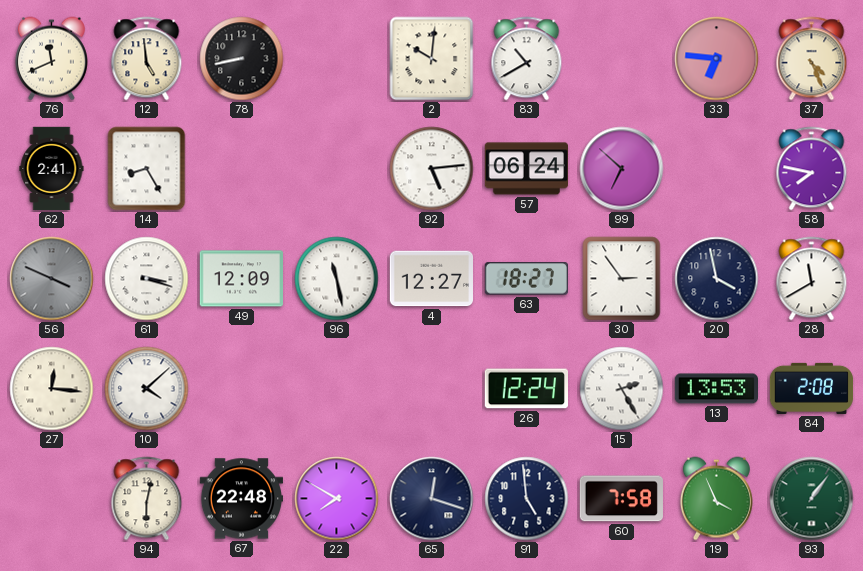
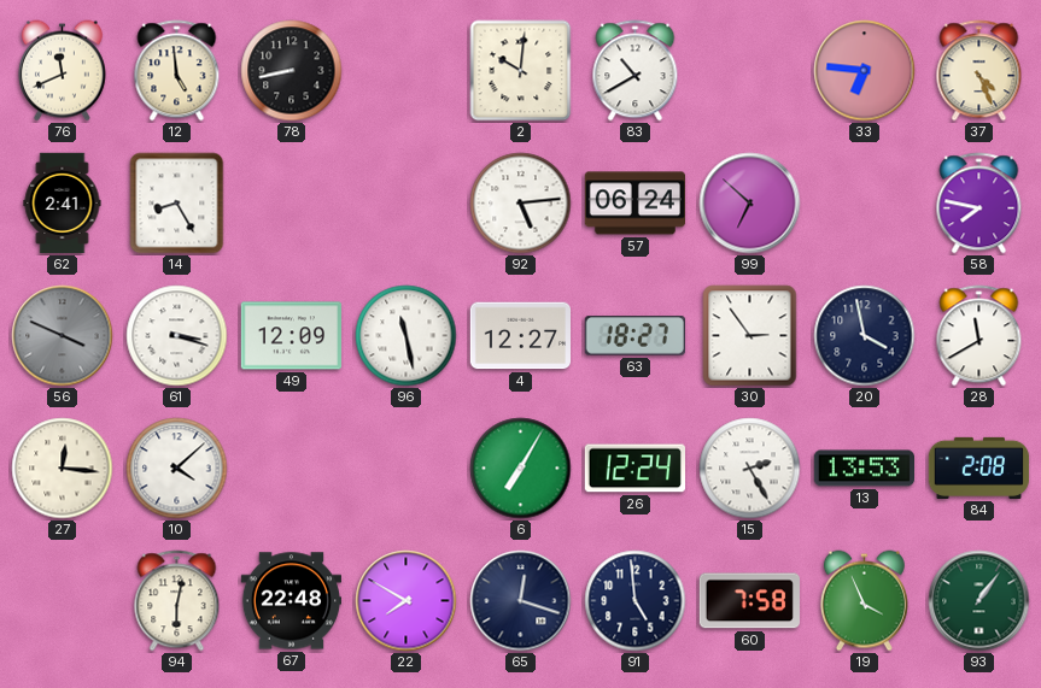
6: none -> 7:05
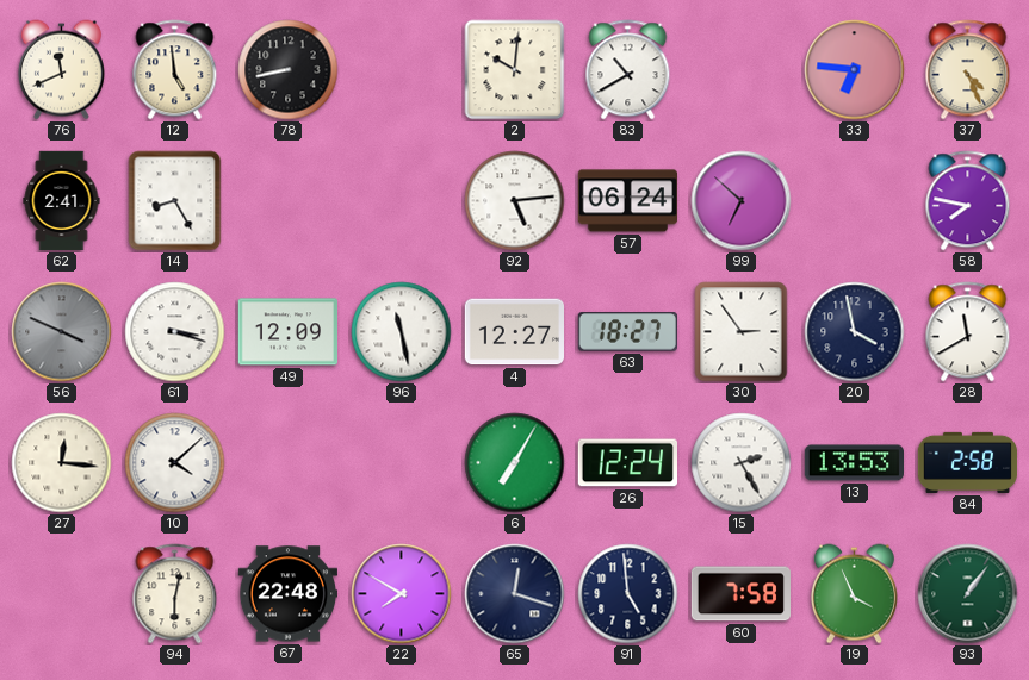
84: 2:08 -> 2:58
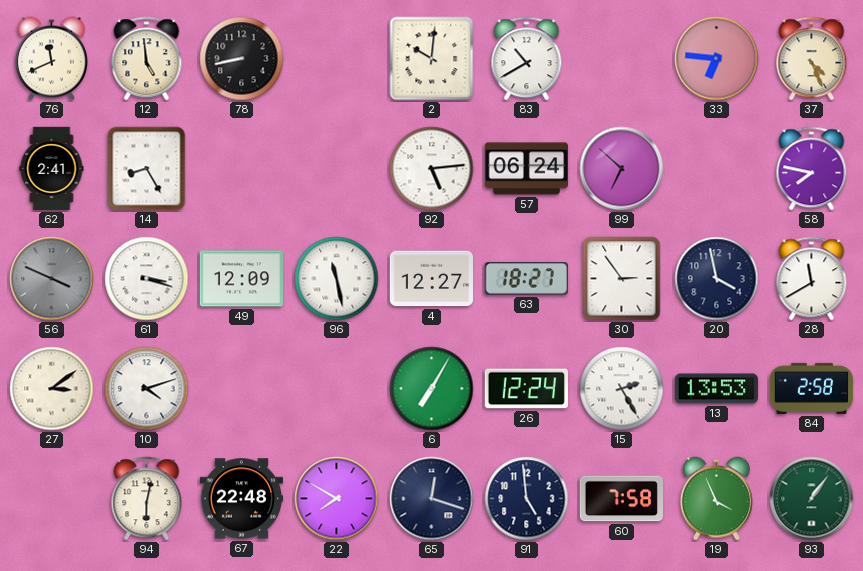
27: 12:16 -> 3:09
10: 4:08 -> 4:12
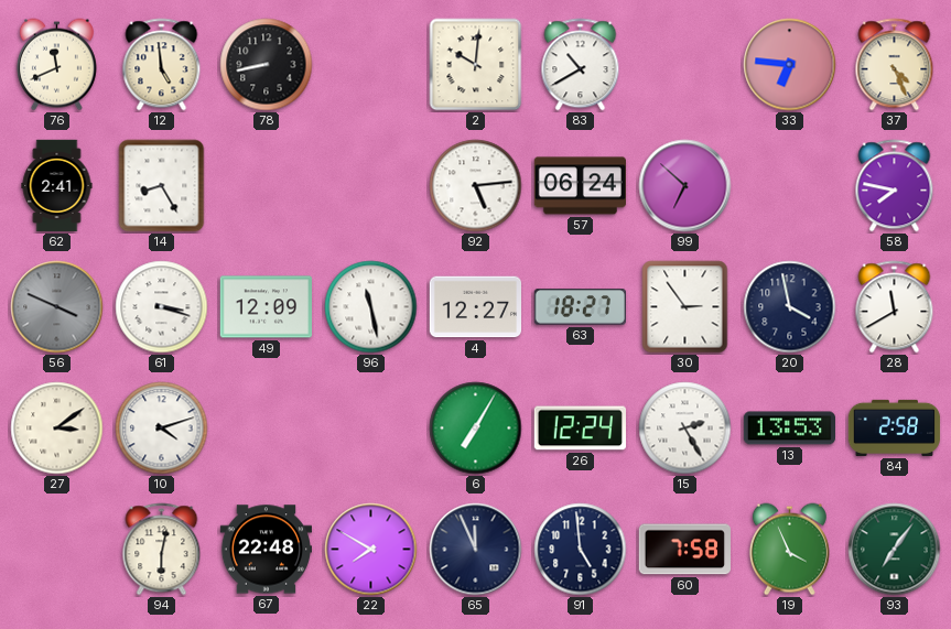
65: 12:18 -> 11:56
93: 1:06 -> 7:06
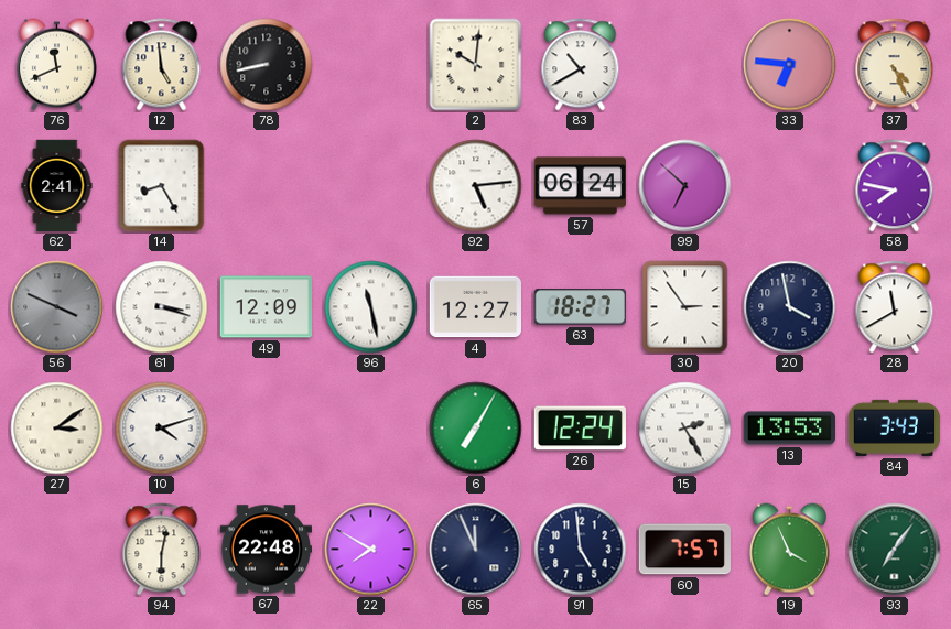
84: 2:58 -> 3:43
60: 7:58 -> 7:57
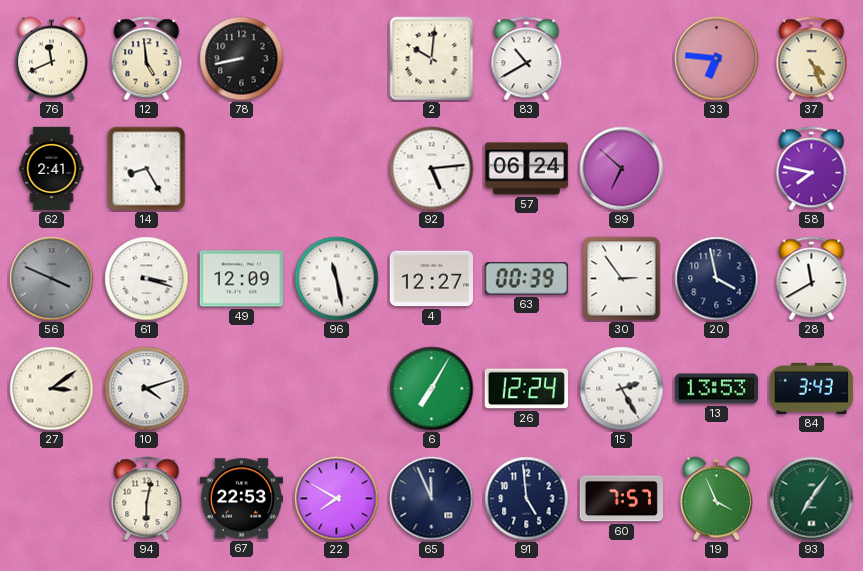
63: 18:27 -> 00:39
67: 22:48 -> 22:53
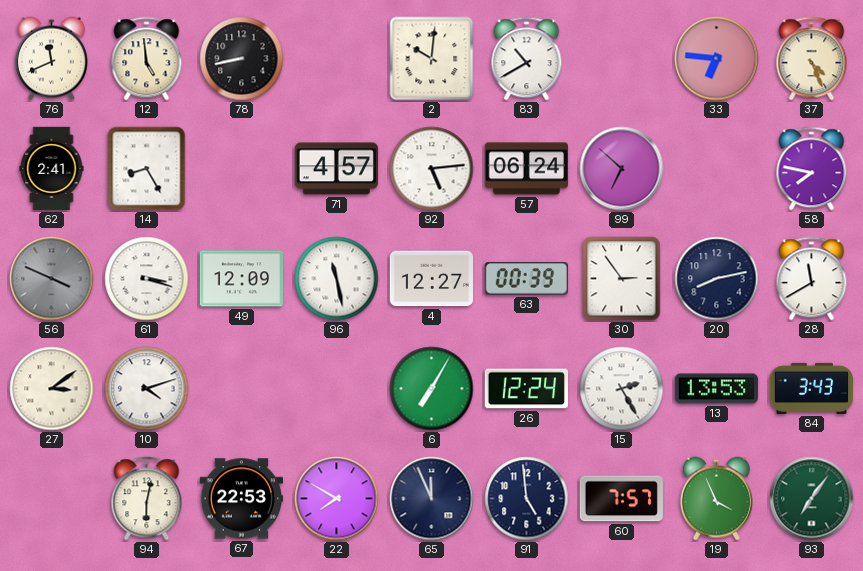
71: none -> 4:57
20: 3:58 -> 8:13
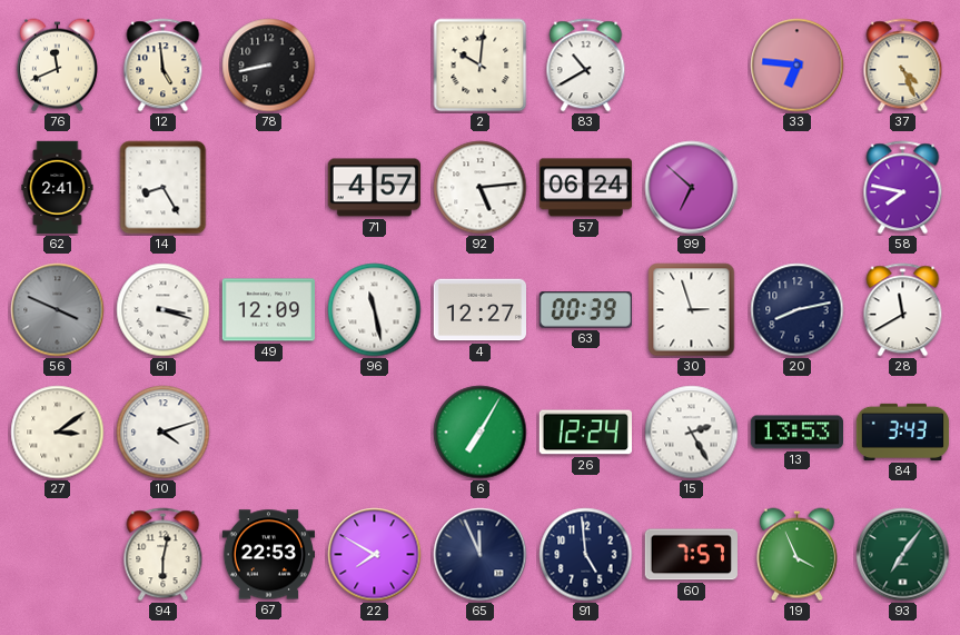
30: 2:54 -> 2:57
